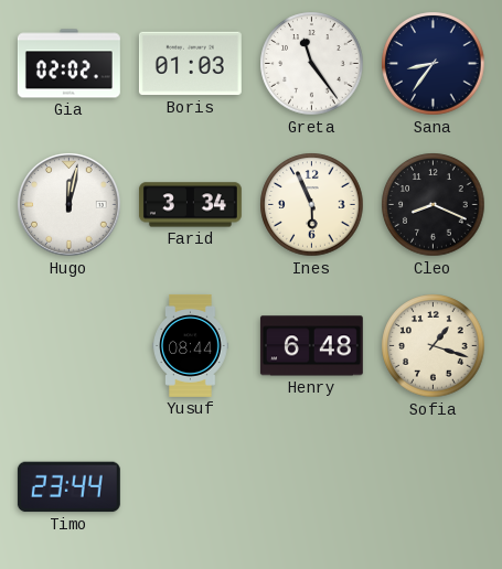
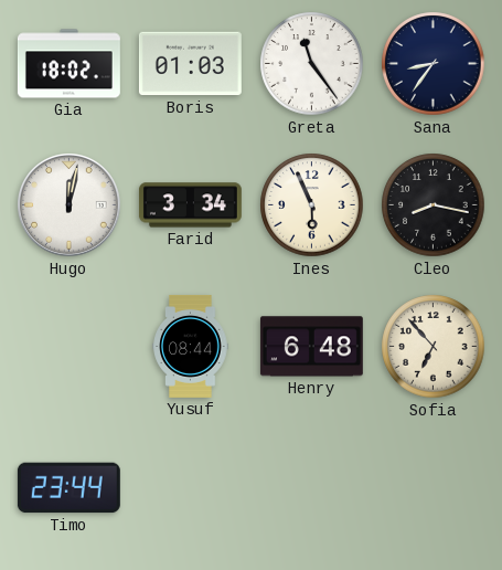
Gia: 02:02 -> 18:02
Cleo: 8:19 -> 8:17
Sofia: 1:18 -> 6:53
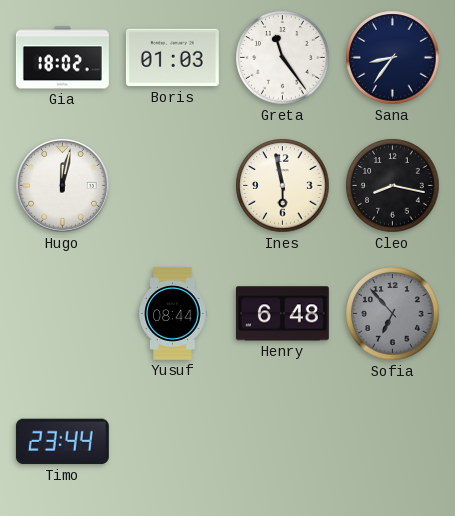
Farid: 3:34 -> none
Ines: 5:56 -> 5:58
Sofia dial: cream -> grey
